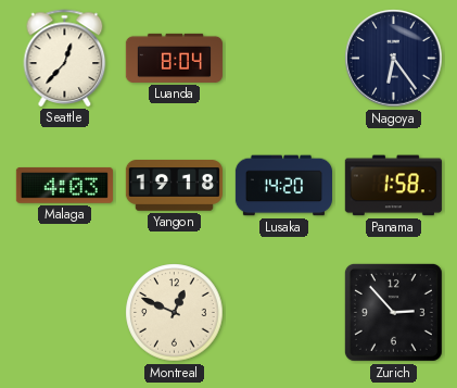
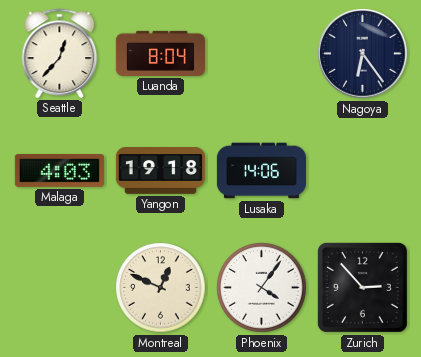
Lusaka: 14:20 -> 14:06
Panama: 1:58 -> none
Phoenix: none -> 4:06
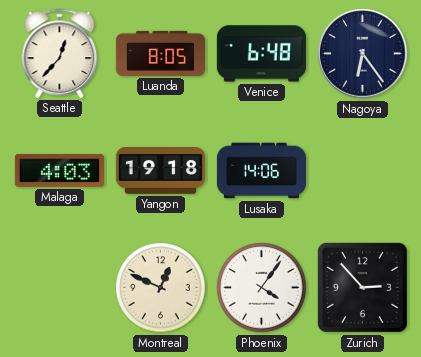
Luanda: 8:04 -> 8:05
Venice: none -> 6:48
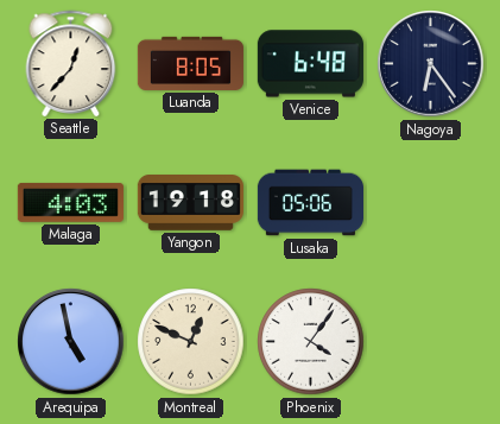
Lusaka: 14:06 -> 05:06
Arequipa: none -> 4:58
Zurich: 2:53 -> none
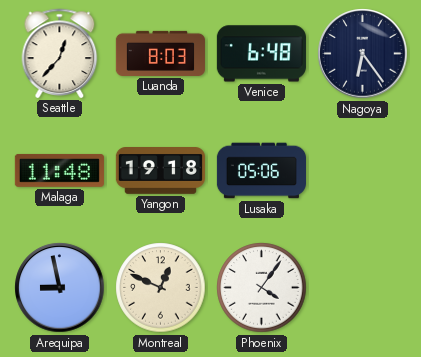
Luanda: 8:05 -> 8:03
Malaga: 4:03 -> 11:48
Arequipa: 4:58 -> 8:58
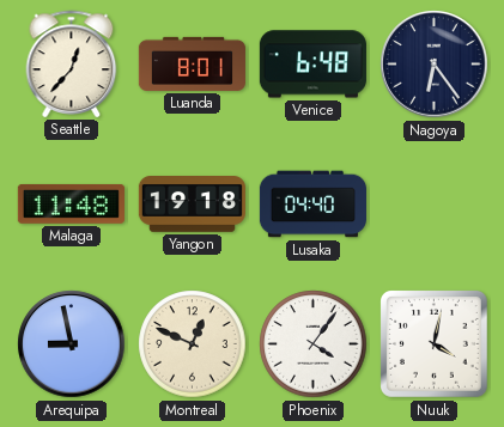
Luanda: 8:03 -> 8:01
Lusaka: 05:06 -> 04:40
Nuuk: none -> 4:02
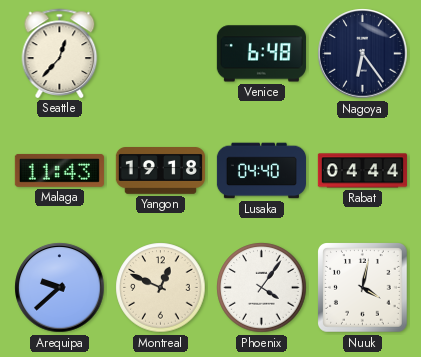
Luanda: 8:01 -> none
Malaga: 11:48 -> 11:43
Rabat: none -> 04:44
Arequipa: 8:58 -> 9:38
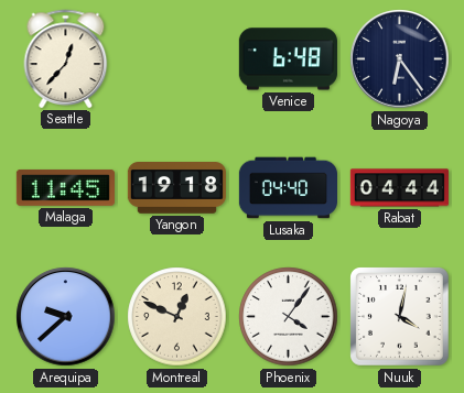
Malaga: 11:43 -> 11:45
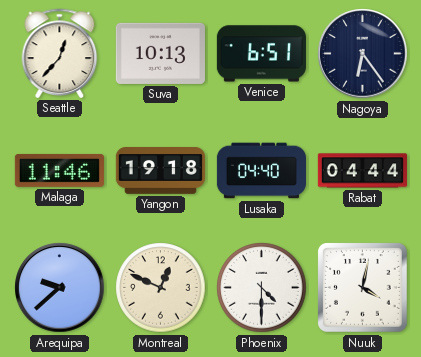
Suva: none -> 10:13
Venice: 6:48 -> 6:51
Malaga: 11:45 -> 11:46
Phoenix: 4:06 -> 4:30
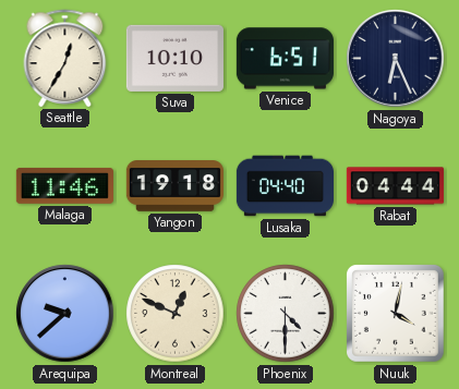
Seattle: 12:37 -> 12:35
Suva: 10:13 -> 10:10
Nagoya: 6:24 -> 6:26
